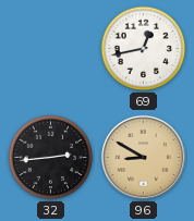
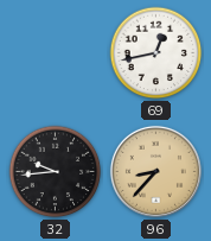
32: 2:44 -> 9:44
96: 8:50 -> 8:37
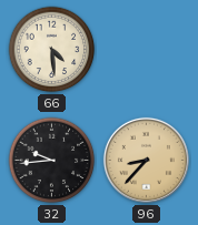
66: none -> 4:29
69: 12:43 -> none
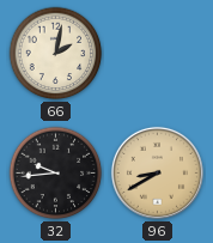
66: 4:29 -> 2:02
96: 8:37 -> 8:40
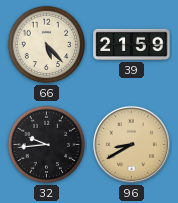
66: 2:02 -> 5:23
39: none -> 21:59
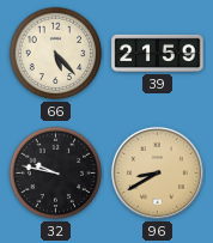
32: 9:44 -> 9:47
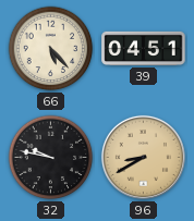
39: 21:59 -> 04:51
